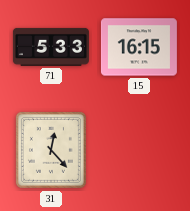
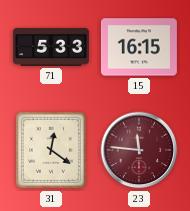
31: 12:23 -> 12:21
23: none -> 11:46
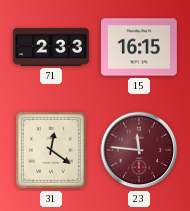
71: 5:33 -> 2:33
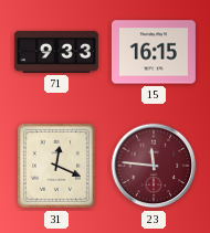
71: 2:33 -> 9:33
31: 12:21 -> 12:19
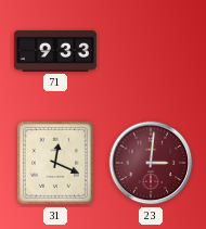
15: 16:15 -> none
23: 11:46 -> 3:01
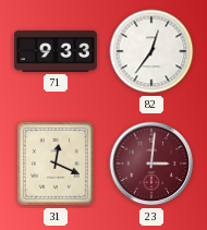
82: none -> 12:36
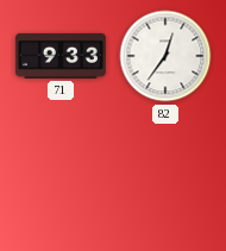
31: 12:19 -> none
23: 3:01 -> none
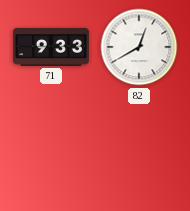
82: 12:36 -> 12:40
